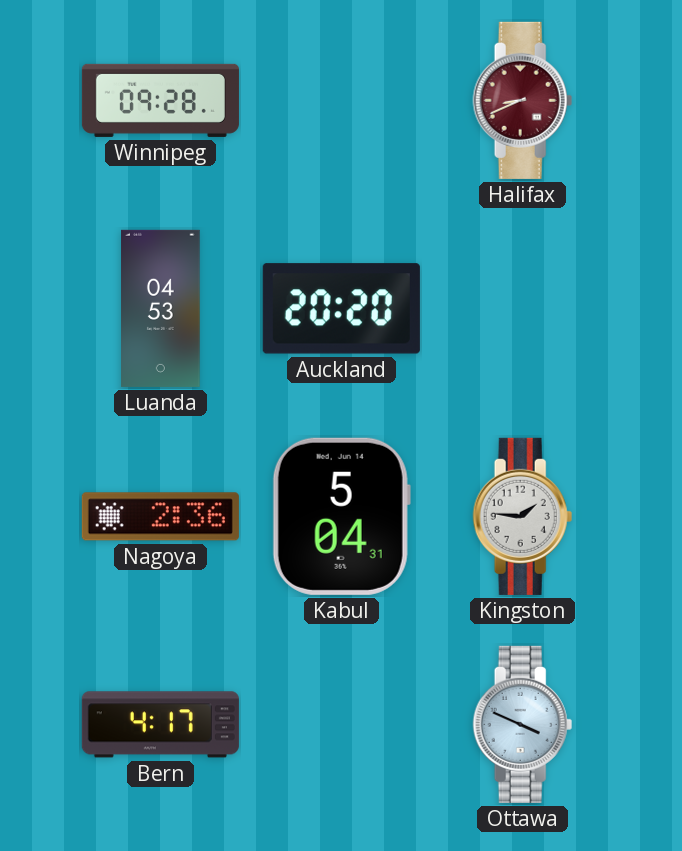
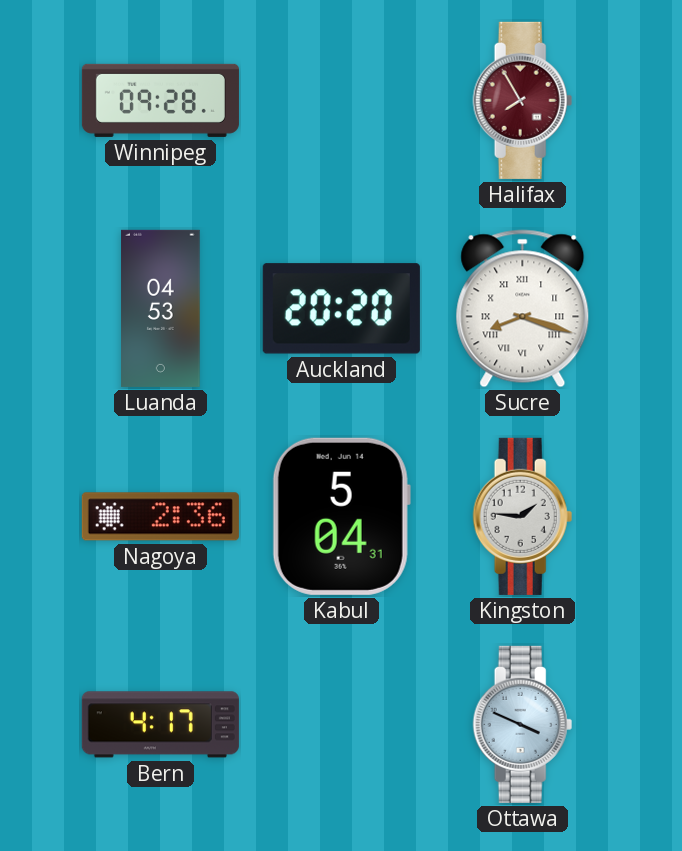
Halifax: 8:41 -> 7:55
Sucre: none -> 8:18
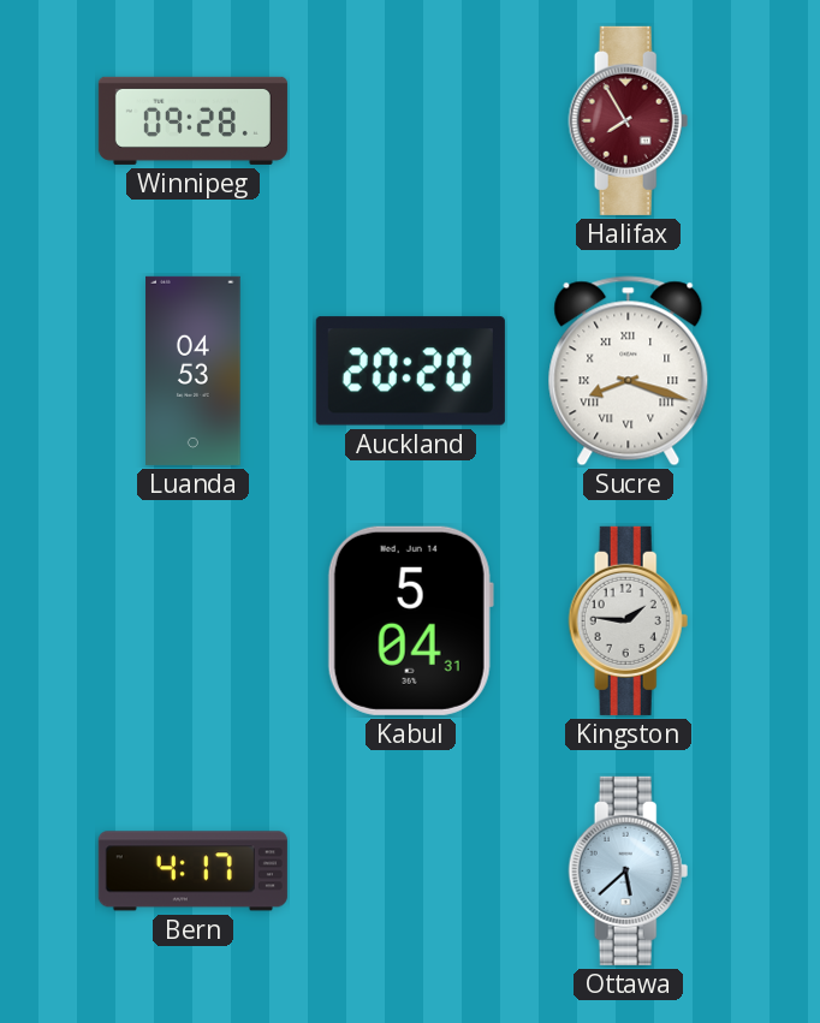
Nagoya: 2:36 -> none
Ottawa: 3:49 -> 5:38
